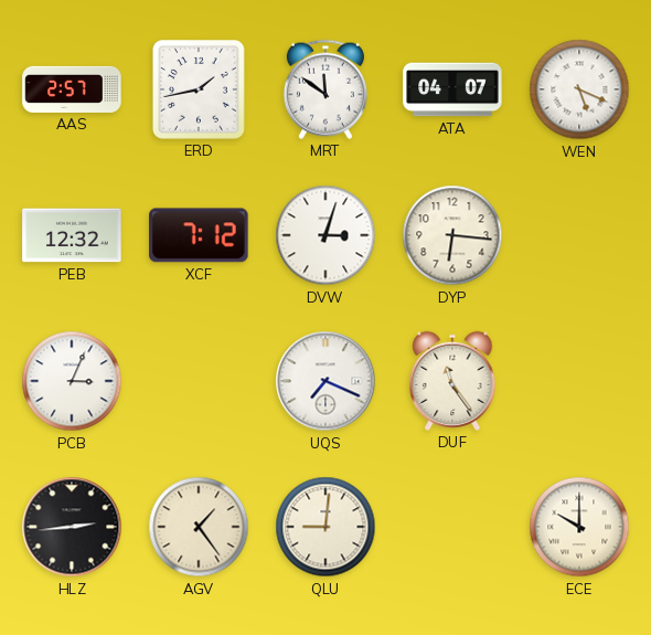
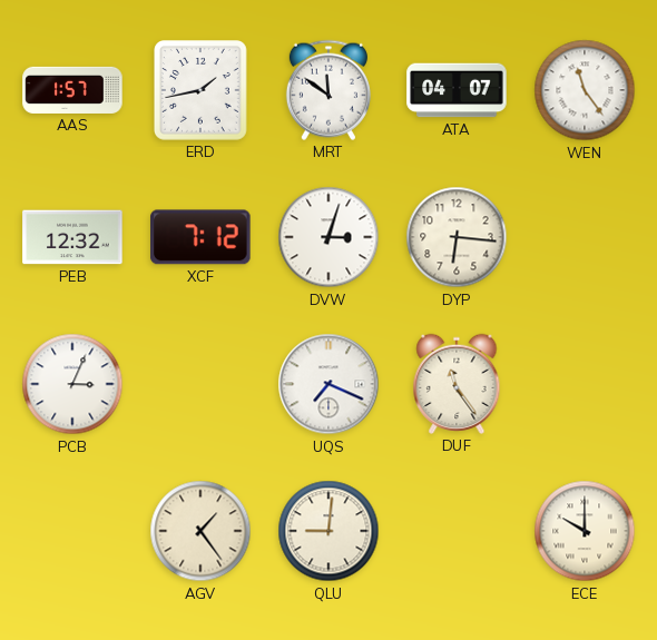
AAS: 2:57 -> 1:57
WEN: 5:19 -> 11:24
HLZ: 2:44 -> none
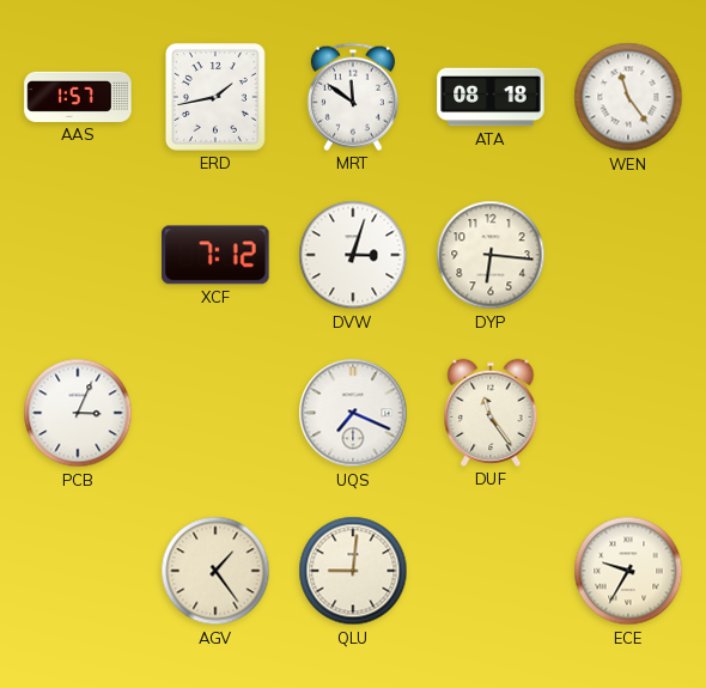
ATA: 04:07 -> 08:18
PEB: 12:32 -> none
ECE: 10:00 -> 9:35
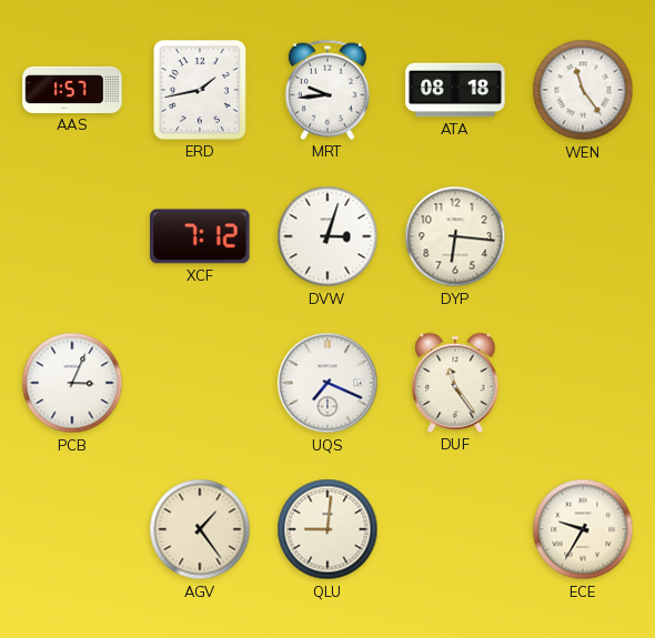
MRT: 11:51 -> 9:44
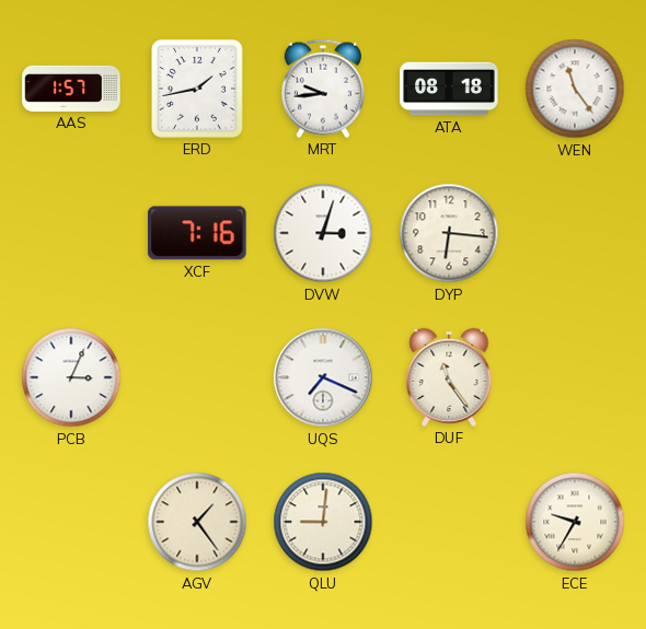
XCF: 7:12 -> 7:16
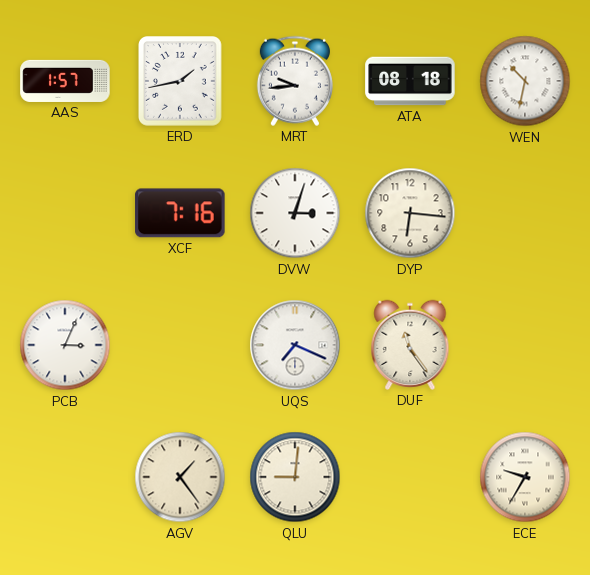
WEN: 11:24 -> 10:32
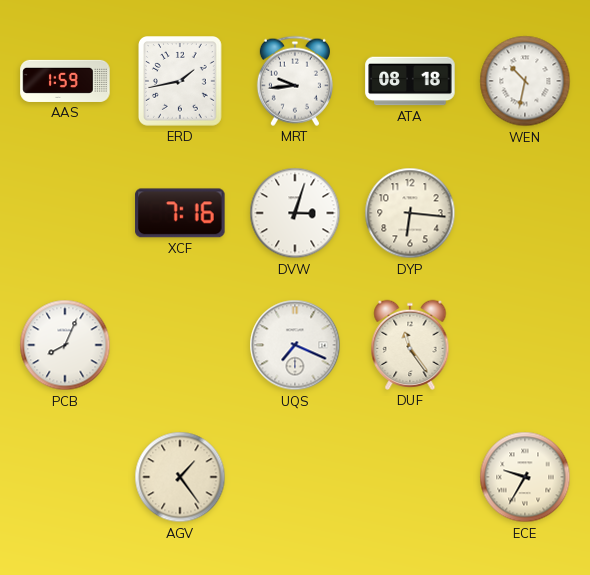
AAS: 1:57 -> 1:59
PCB: 3:04 -> 8:04
QLU: 9:01 -> none
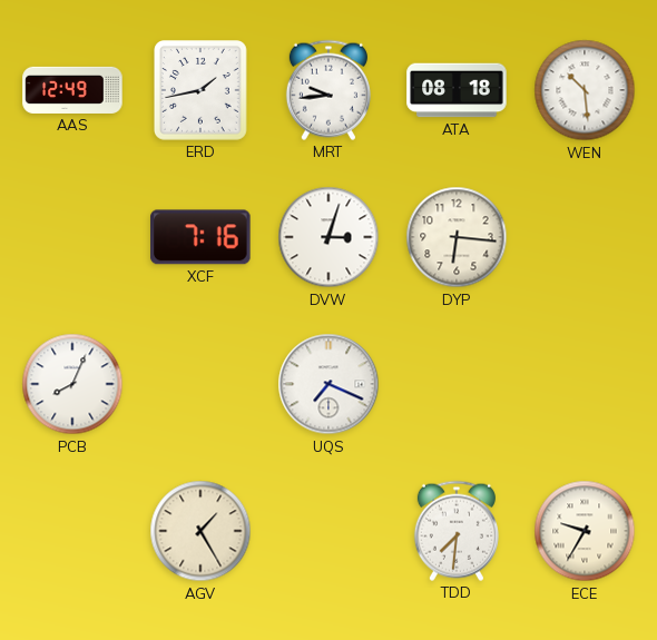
AAS: 1:59 -> 12:49
WEN: 10:32 -> 10:29
DUF: 11:24 -> none
AGV: 1:24 -> 1:25
TDD: none -> 7:31
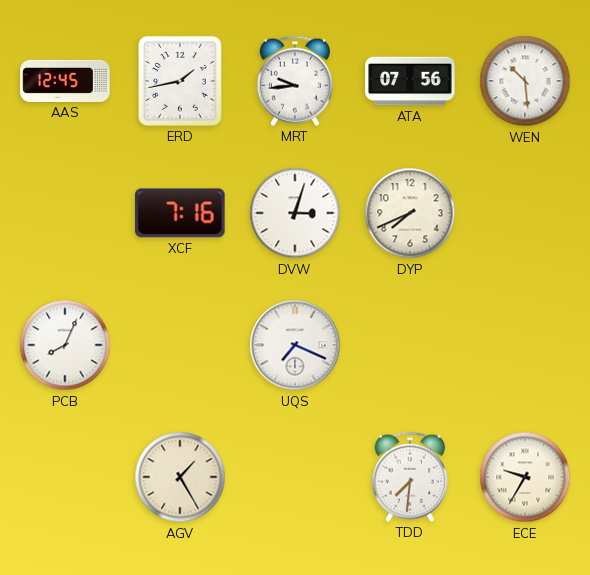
AAS: 12:49 -> 12:45
ATA: 08:18 -> 07:56
DYP: 6:16 -> 7:41
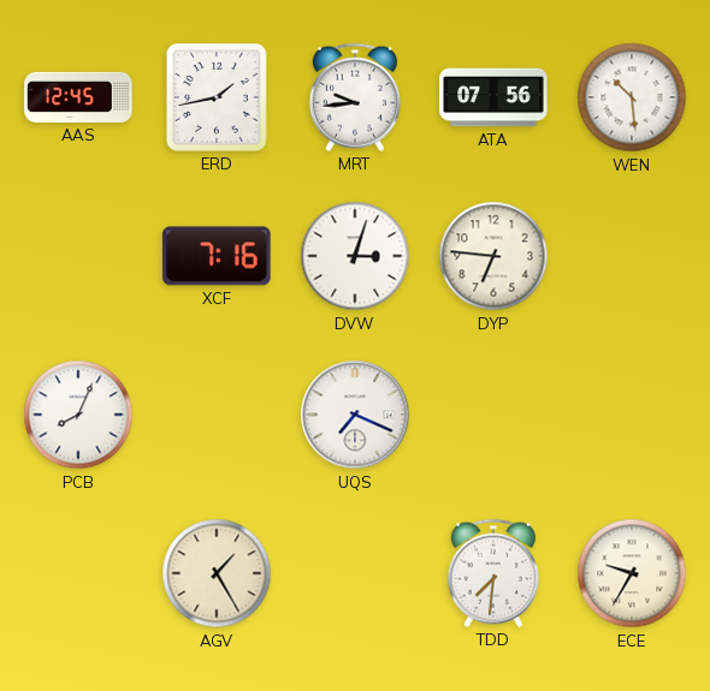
DYP: 7:41 -> 6:46
